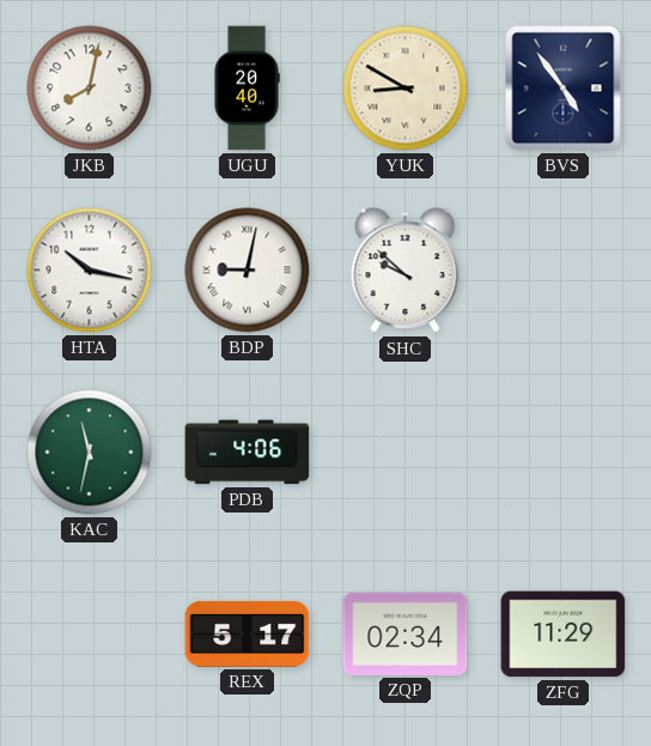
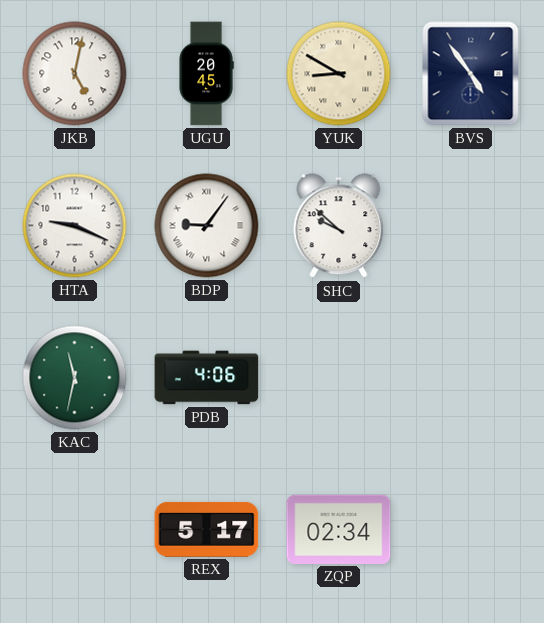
JKB: 8:02 -> 5:02
UGU: 20:40 -> 20:45
HTA: 10:17 -> 9:19
BDP: 9:02 -> 9:06
ZFG: 11:29 -> none
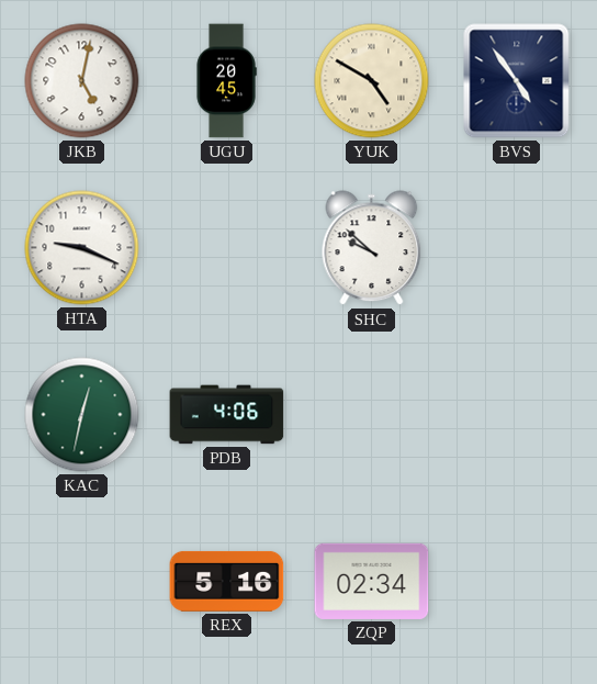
YUK: 8:50 -> 4:50
BDP: 9:06 -> none
KAC: 11:32 -> 12:32
REX: 5:17 -> 5:16
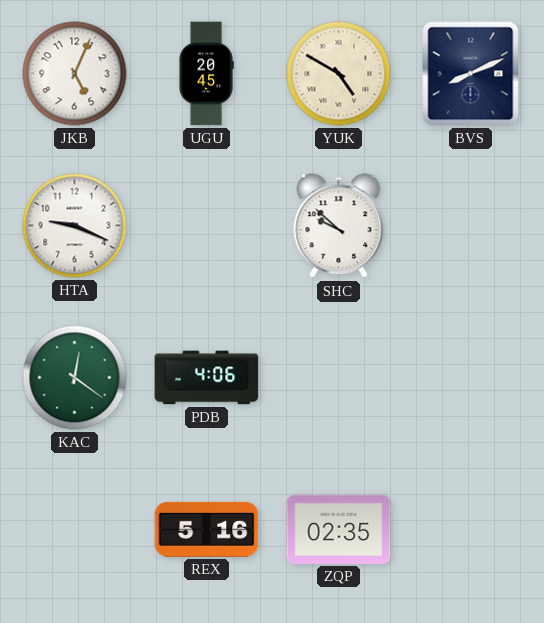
JKB: 5:02 -> 5:04
BVS: 4:54 -> 8:11
KAC: 12:32 -> 12:21
ZQP: 02:34 -> 02:35
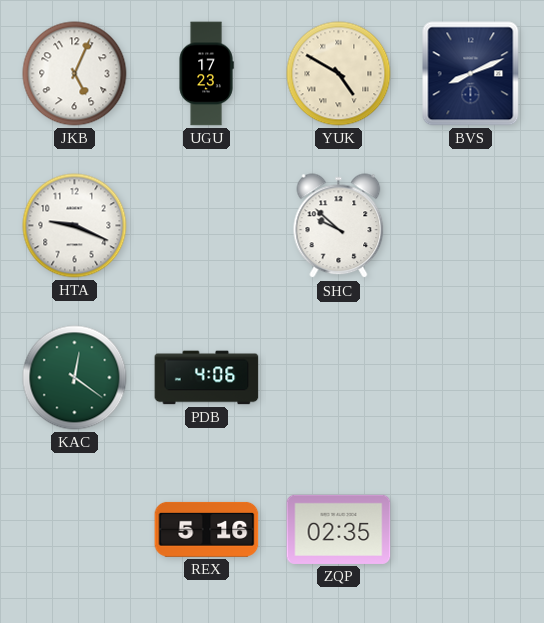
UGU: 20:45 -> 17:23
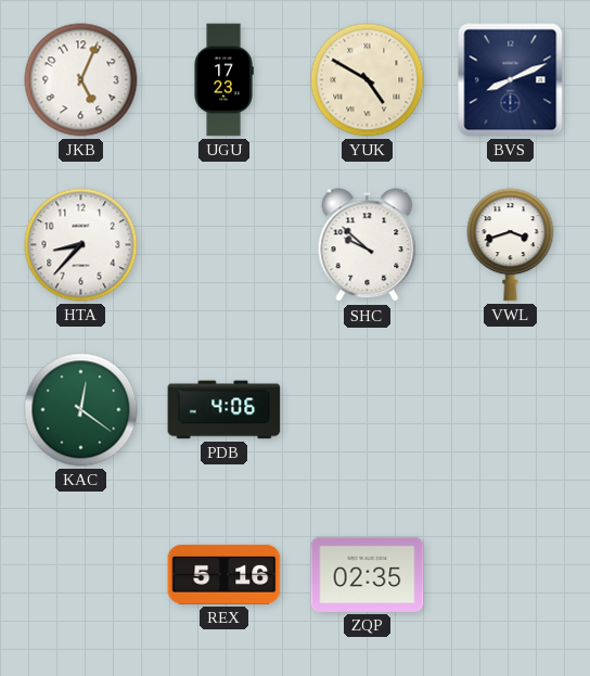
HTA: 9:19 -> 8:37
VWL: none -> 3:42
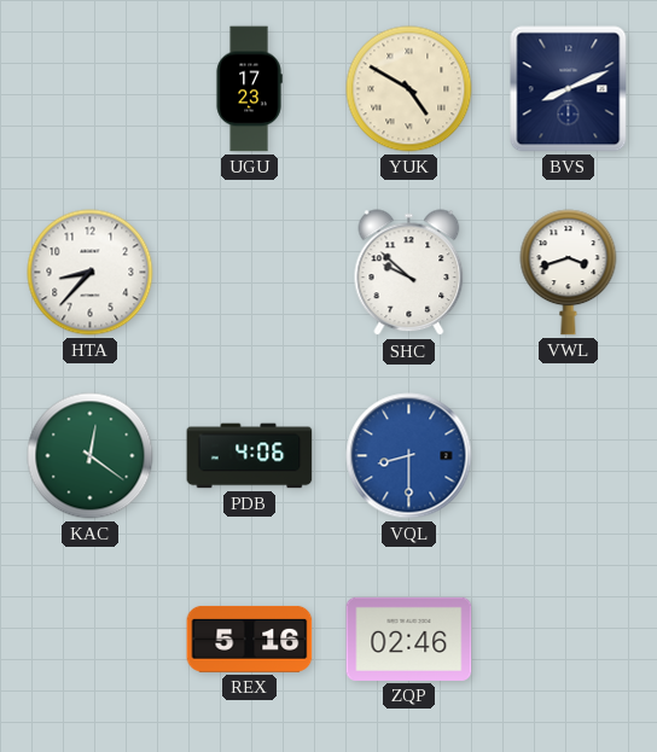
JKB: 5:04 -> none
VQL: none -> 8:30
ZQP: 02:35 -> 02:46
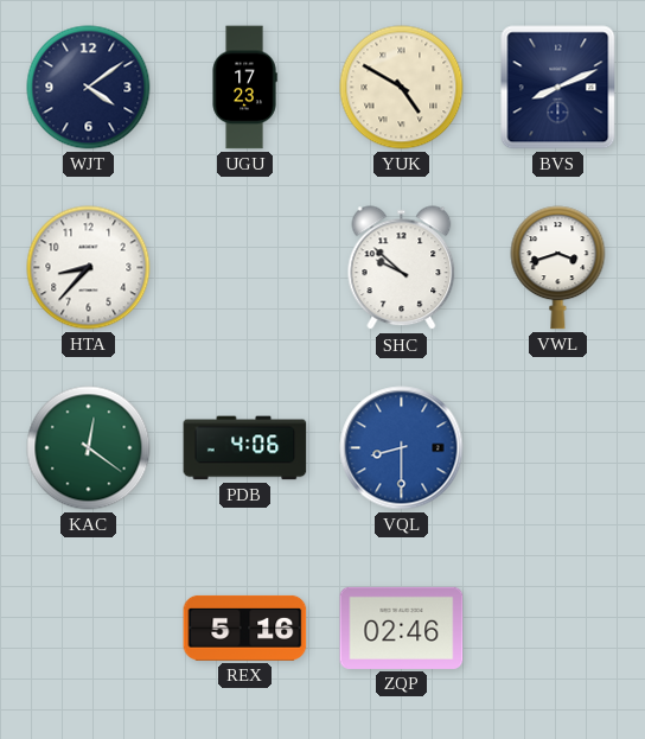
WJT: none -> 4:09
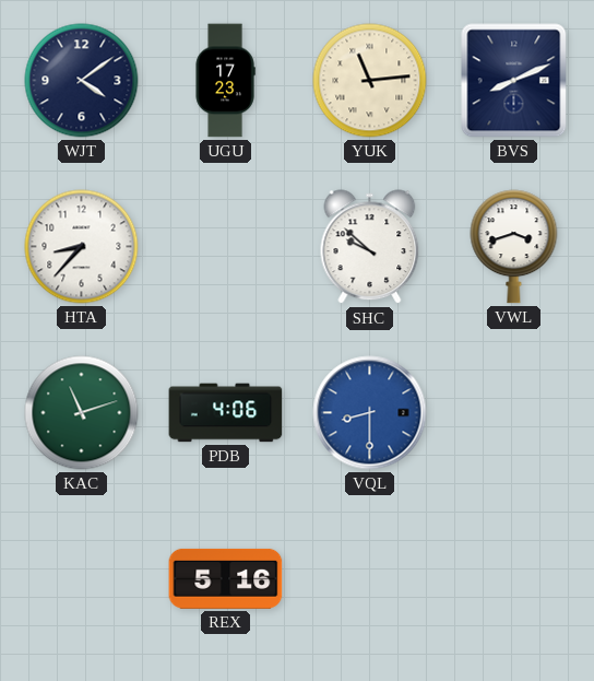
YUK: 4:50 -> 11:14
KAC: 12:21 -> 11:12
ZQP: 02:46 -> none
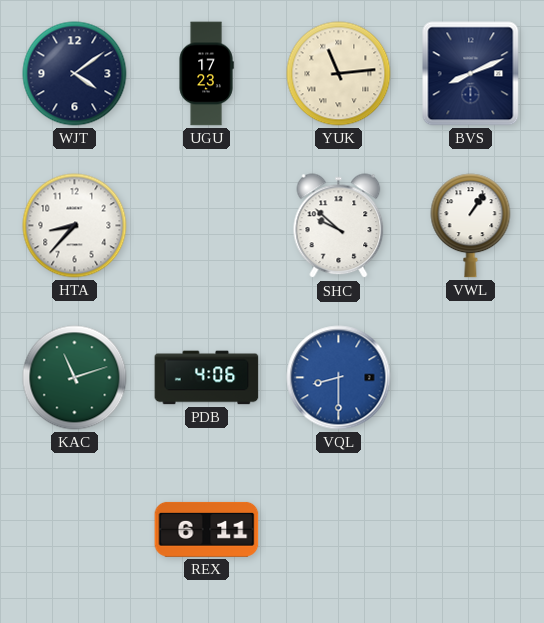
VWL: 3:42 -> 1:06
REX: 5:16 -> 6:11
